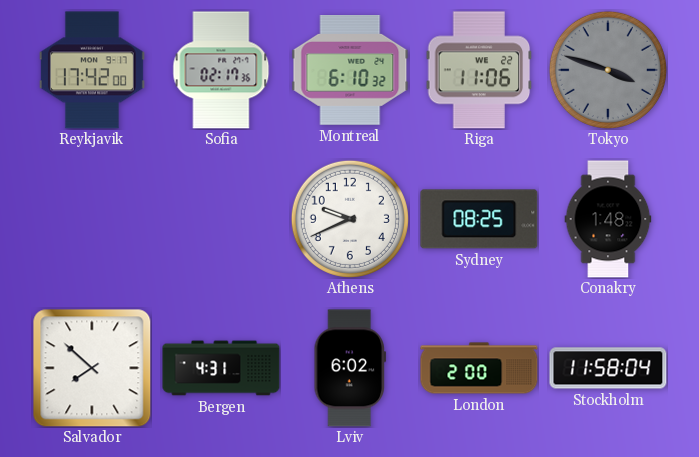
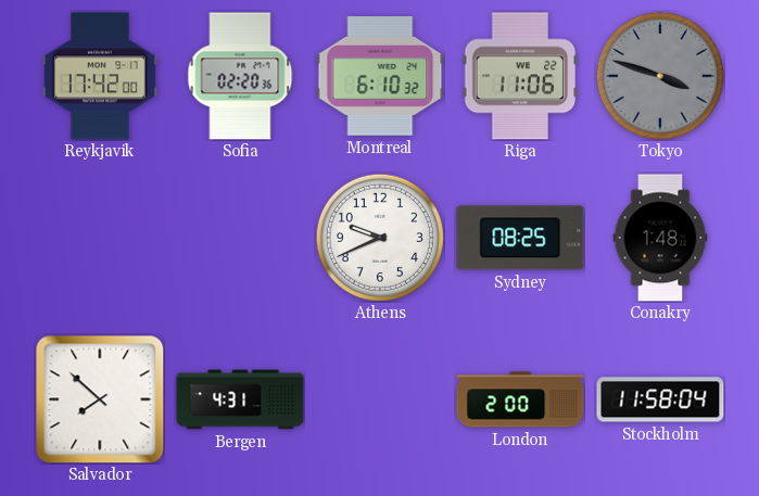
Sofia: 02:17 -> 02:20
Lviv: 6:02 -> none
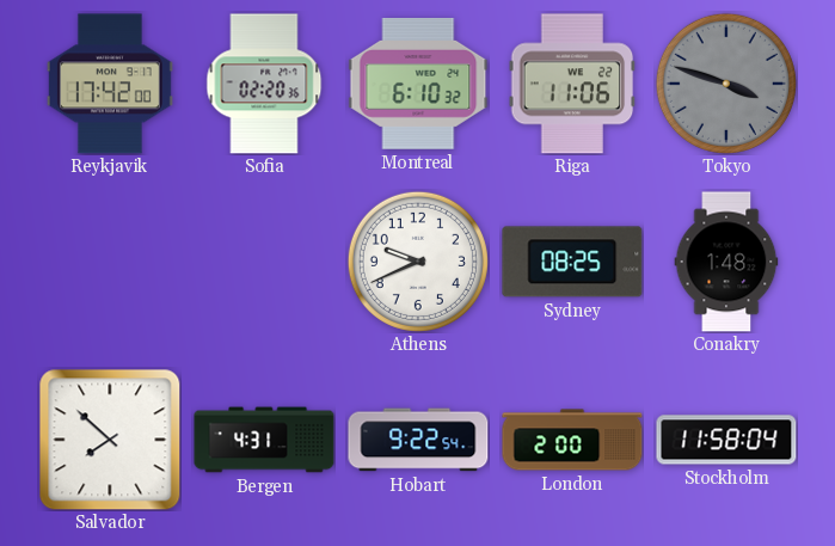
Hobart: none -> 9:22
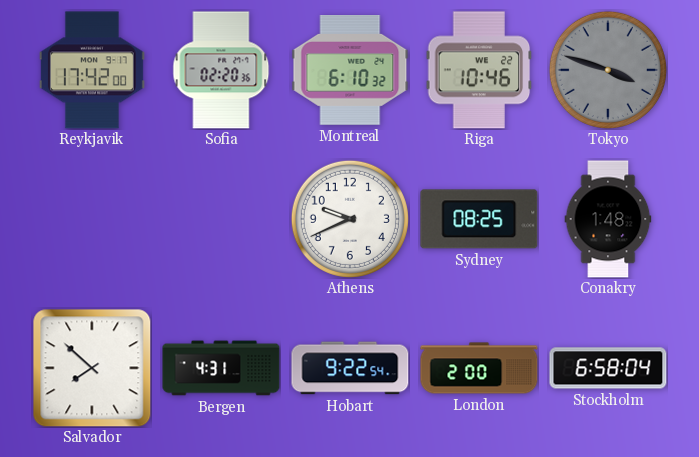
Riga: 11:06 -> 10:46
Stockholm: 11:58 -> 6:58
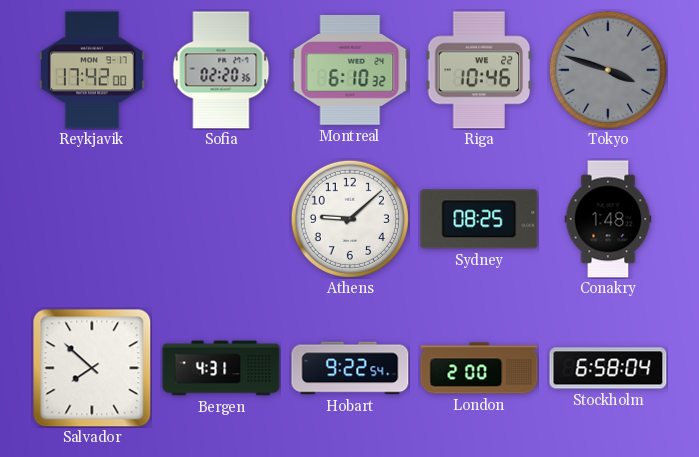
Athens: 9:41 -> 9:08
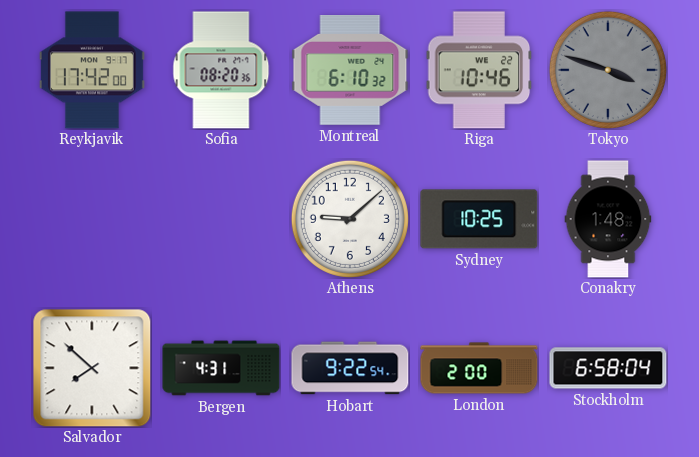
Sofia: 02:20 -> 08:20
Sydney: 08:25 -> 10:25
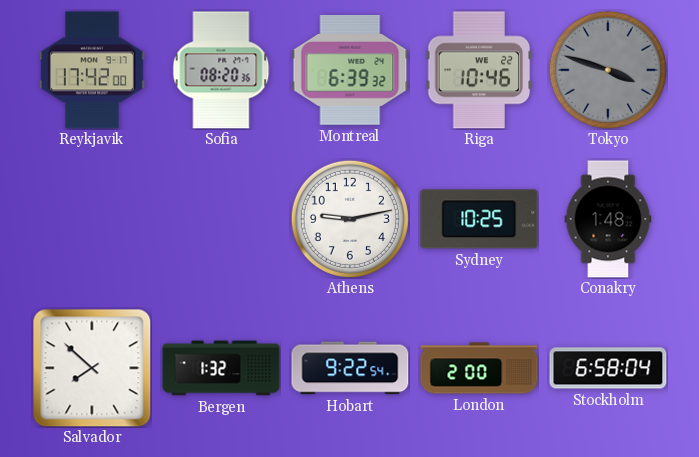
Montreal: 6:10 -> 6:39
Athens: 9:08 -> 9:13
Bergen: 4:31 -> 1:32
